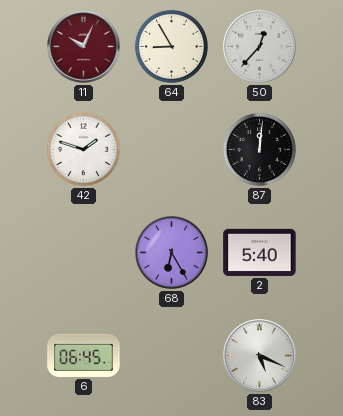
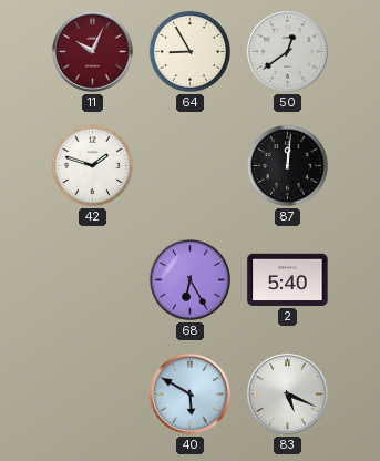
50: 12:37 -> 12:39
6: 06:45 -> none
40: none -> 5:50
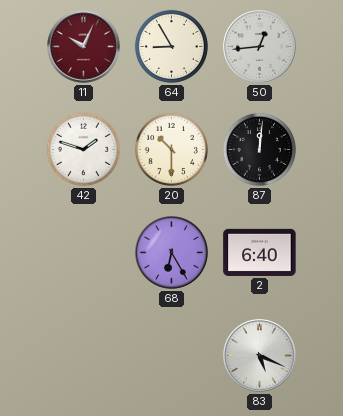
50: 12:39 -> 12:44
20: none -> 10:30
2: 5:40 -> 6:40
40: 5:50 -> none
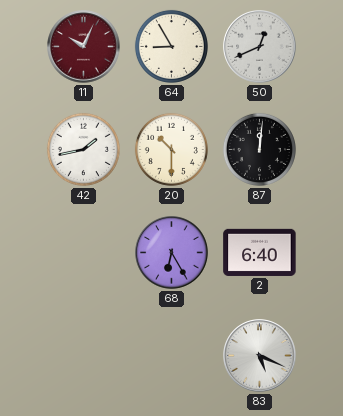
50: 12:44 -> 12:41
42: 1:48 -> 1:43
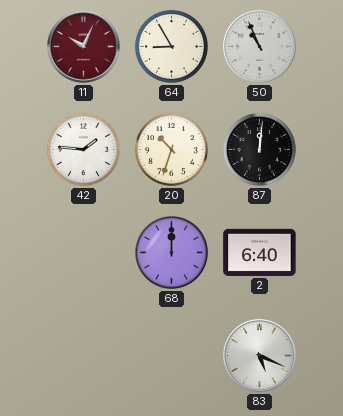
50: 12:41 -> 10:56
42: 1:43 -> 1:46
20: 10:30 -> 10:33
68: 6:25 -> 12:00
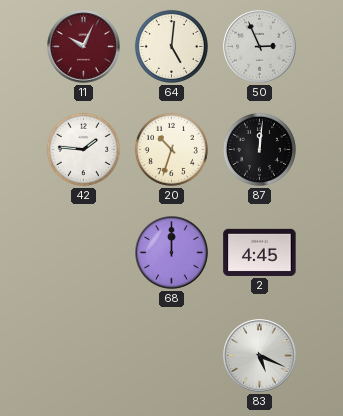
64: 8:55 -> 5:01
50: 10:56 -> 2:56
2: 6:40 -> 4:45
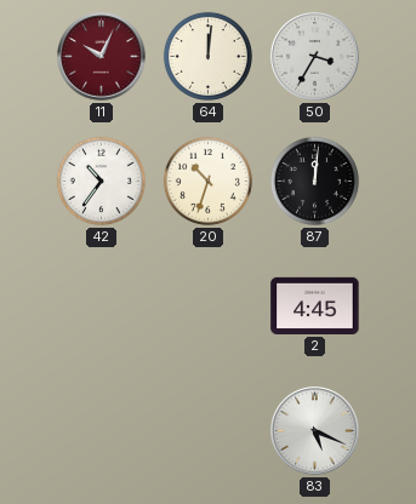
64: 5:01 -> 12:01
50: 2:56 -> 3:35
42: 1:46 -> 10:36
68: 12:00 -> none
